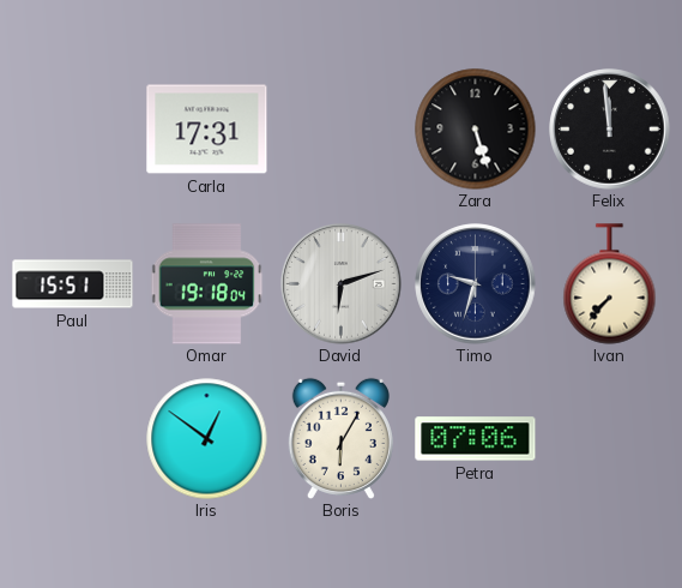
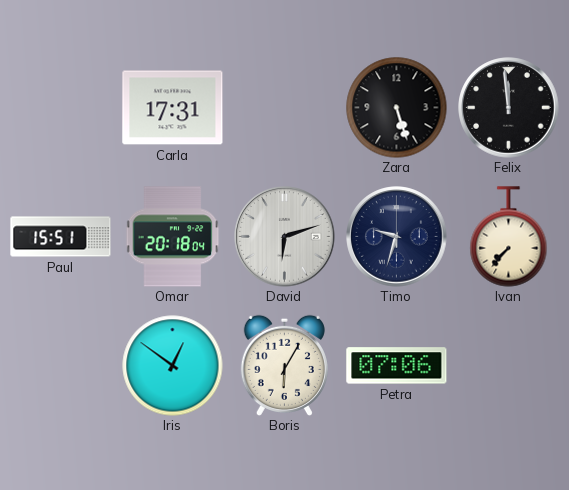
Omar: 19:18 -> 20:18
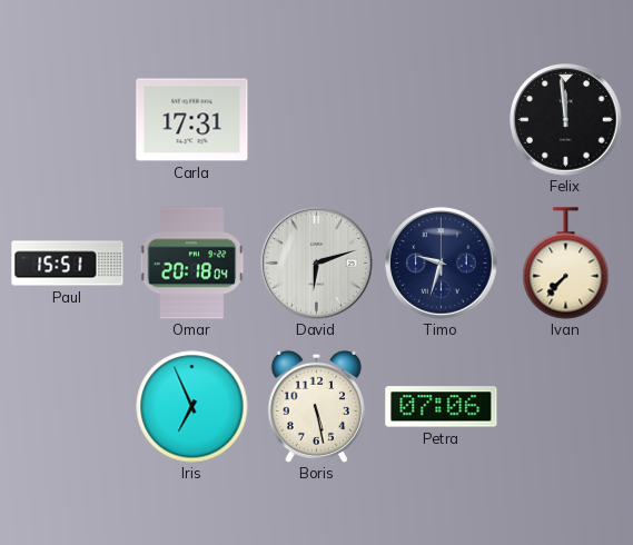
Zara: 5:27 -> none
Iris: 12:51 -> 6:56
Boris: 6:05 -> 5:28
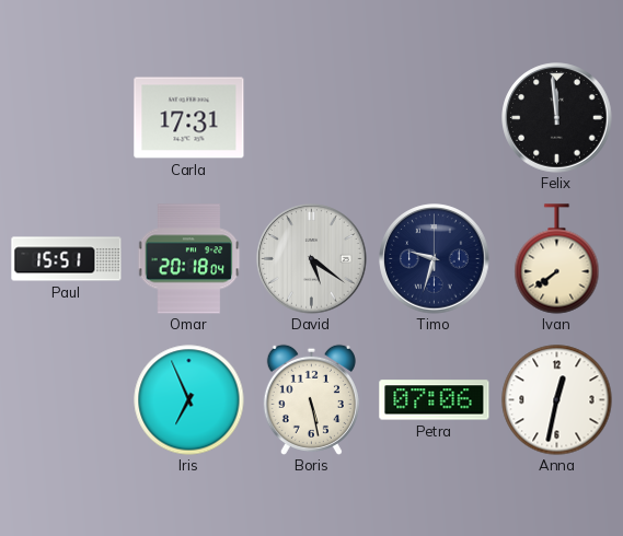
David: 6:12 -> 5:21
Ivan: 7:37 -> 7:39
Anna: none -> 12:32
